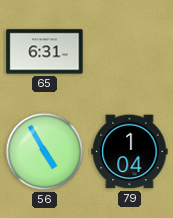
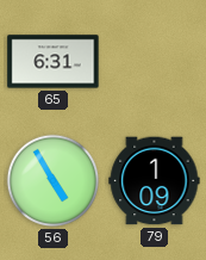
79: 1:04 -> 1:09
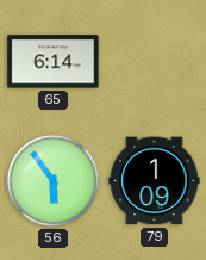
65: 6:31 -> 6:14
56: 4:55 -> 5:54
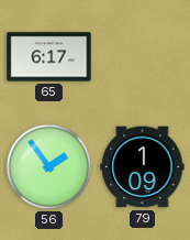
65: 6:14 -> 6:17
56: 5:54 -> 1:54
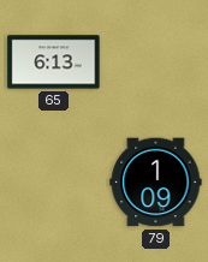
65: 6:17 -> 6:13
56: 1:54 -> none
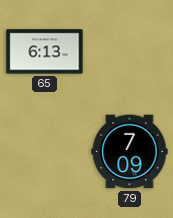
79: 1:09 -> 7:09
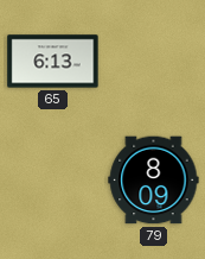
79: 7:09 -> 8:09
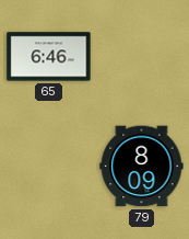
65: 6:13 -> 6:46
